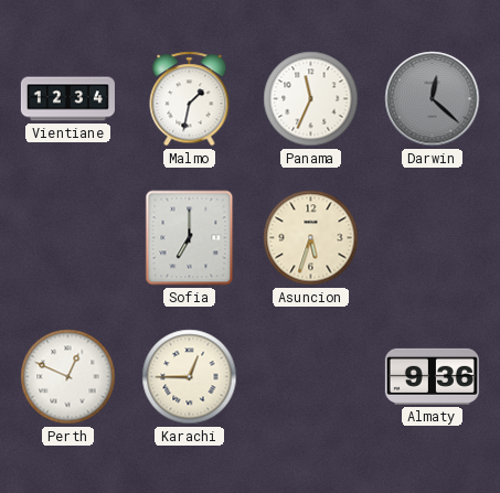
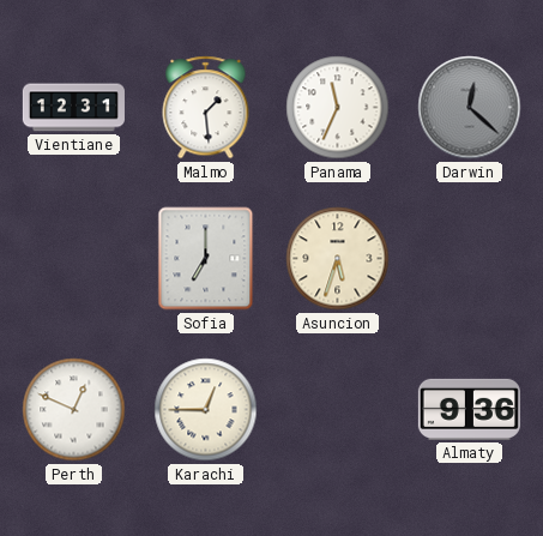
Vientiane: 12:34 -> 12:31
Malmo: 1:32 -> 1:29
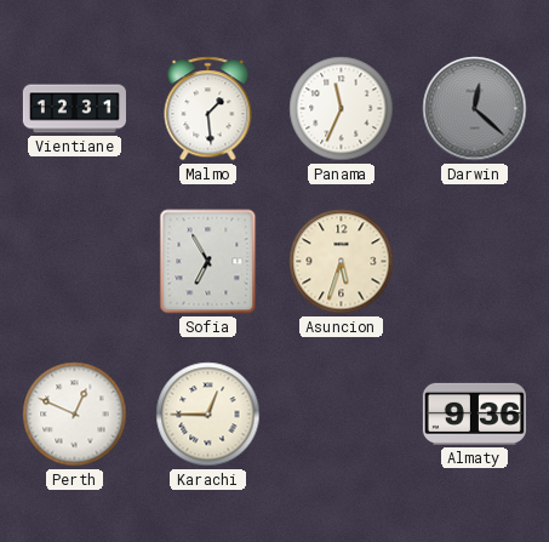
Sofia: 7:00 -> 6:55
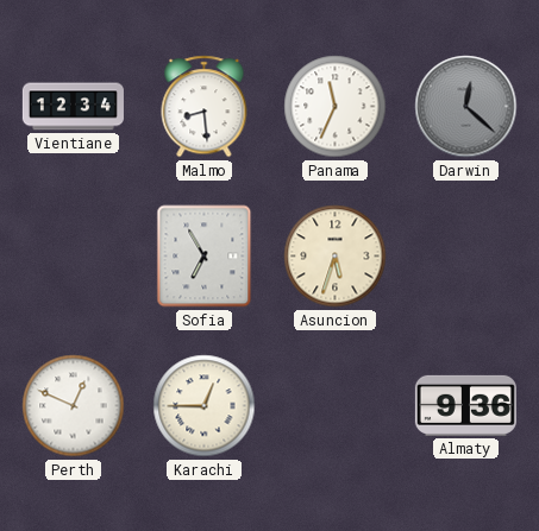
Vientiane: 12:31 -> 12:34
Malmo: 1:29 -> 8:29
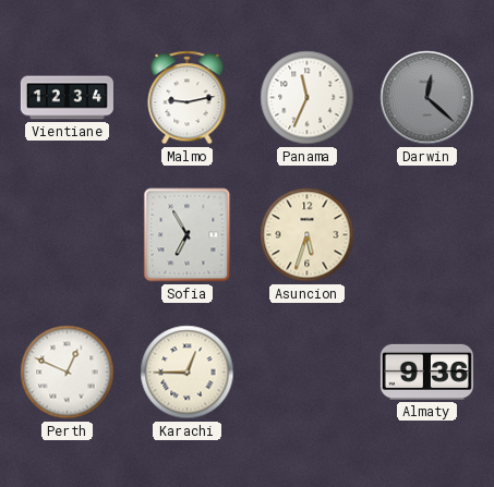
Malmo: 8:29 -> 9:13
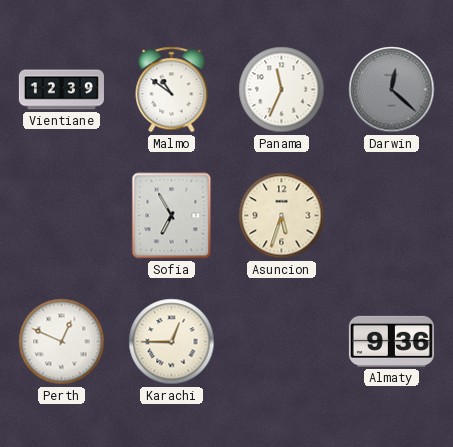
Vientiane: 12:34 -> 12:39
Malmo: 9:13 -> 10:51
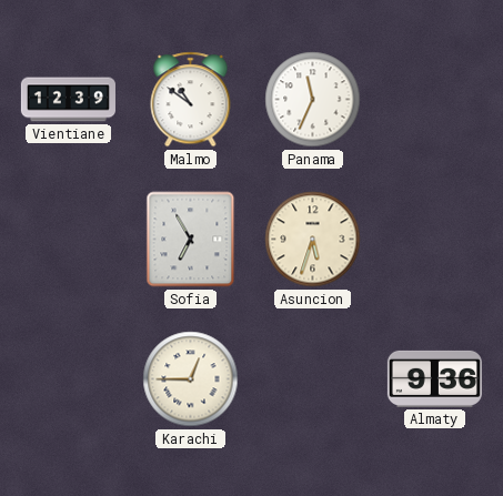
Darwin: 12:22 -> none
Perth: 12:49 -> none
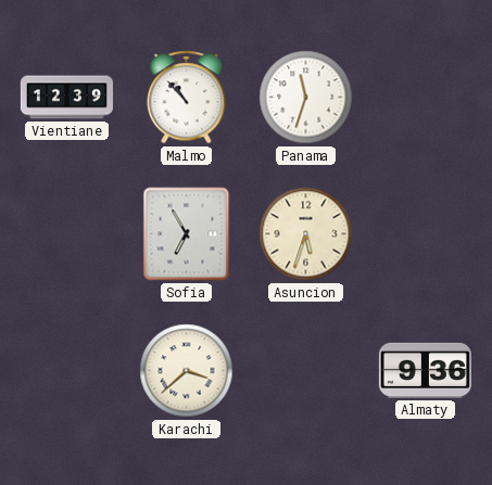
Malmo: 10:51 -> 10:53
Panama: 11:34 -> 11:33
Karachi: 12:45 -> 3:38
